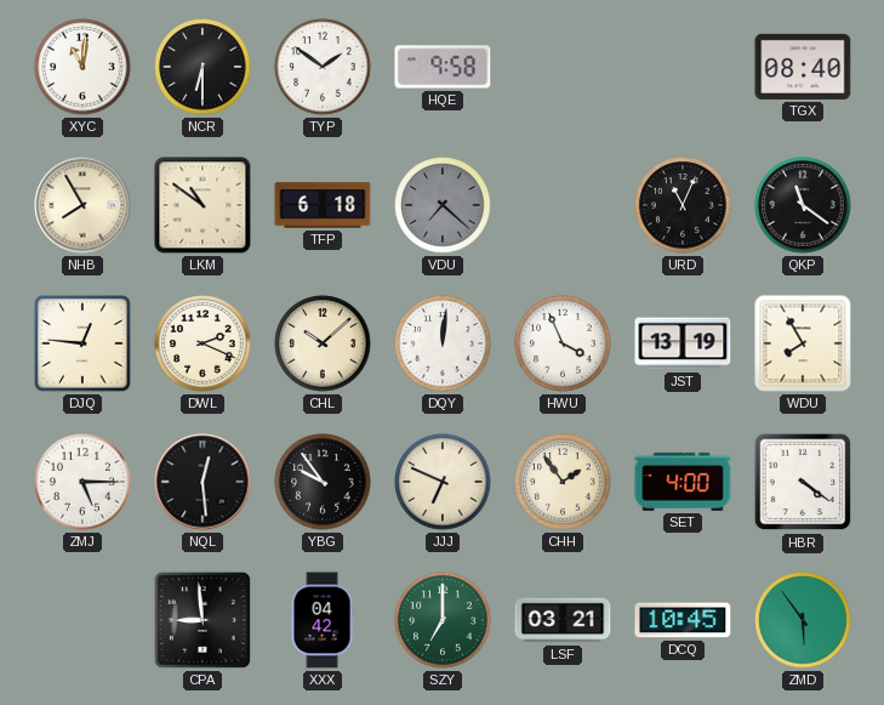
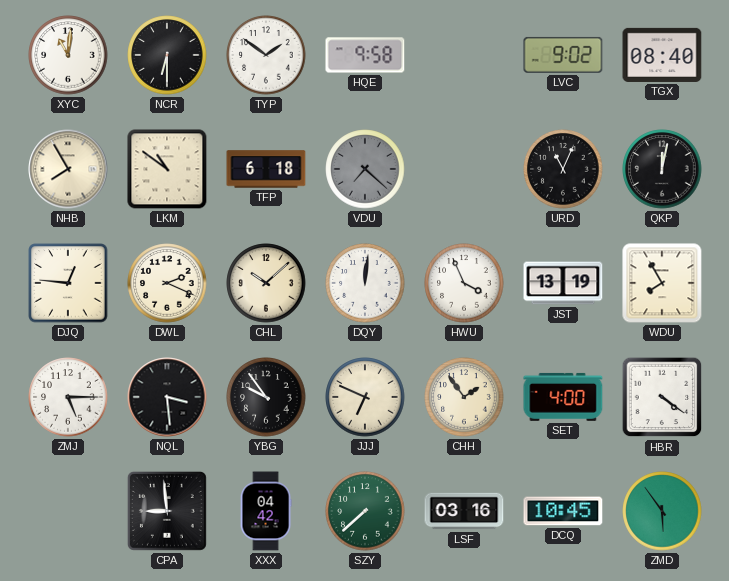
LVC: none -> 9:02
QKP: 11:21 -> 12:02
NQL: 12:29 -> 3:29
SZY: 7:00 -> 7:38
LSF: 03:21 -> 03:16
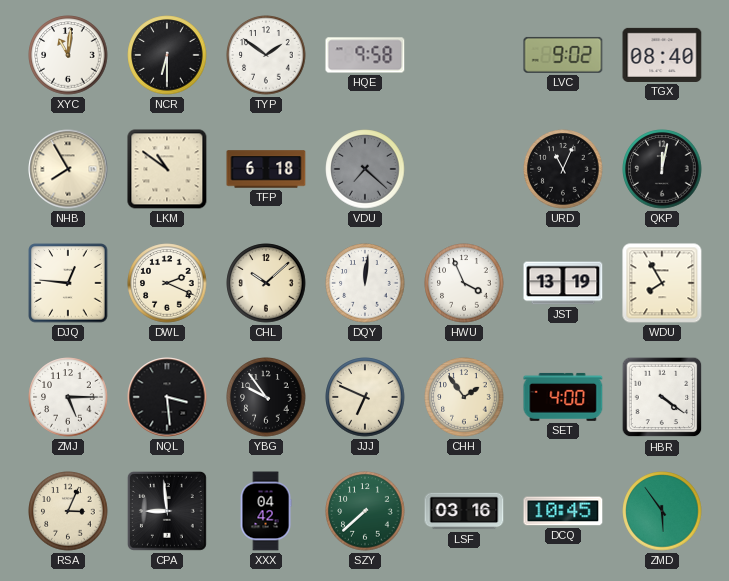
RSA: none -> 3:04
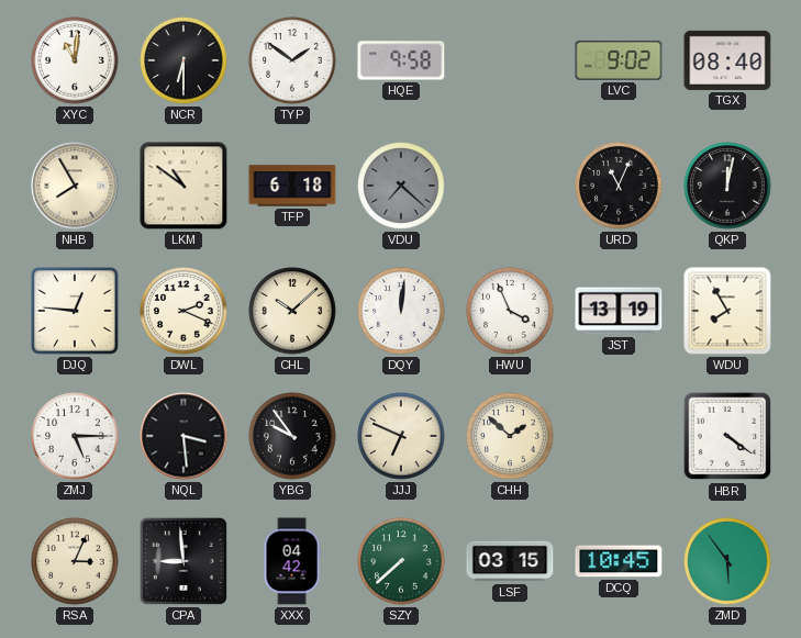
CHH: 1:54 -> 1:52
SET: 4:00 -> none
LSF: 03:16 -> 03:15
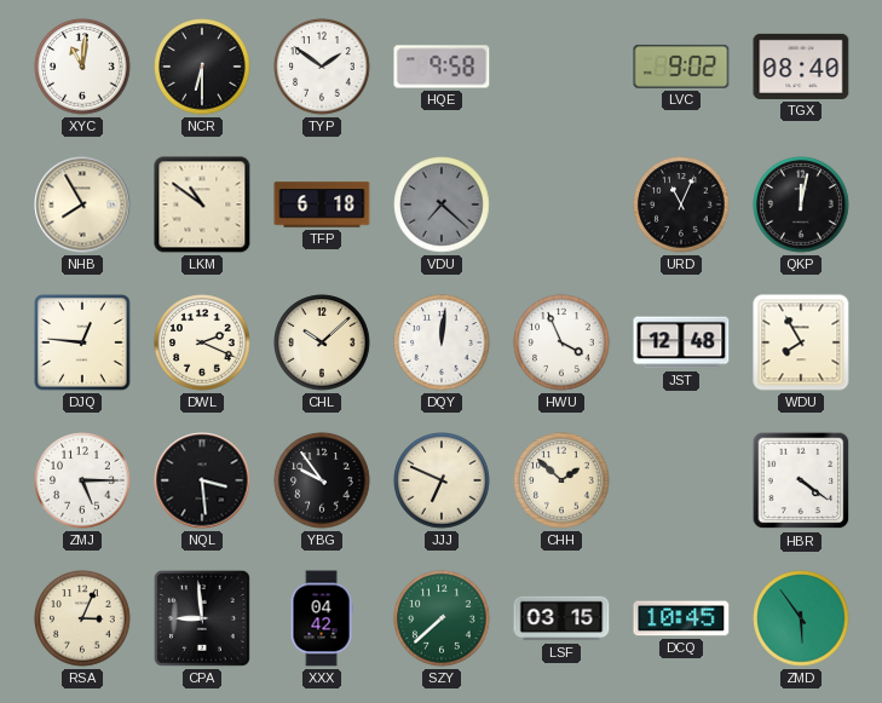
JST: 13:19 -> 12:48
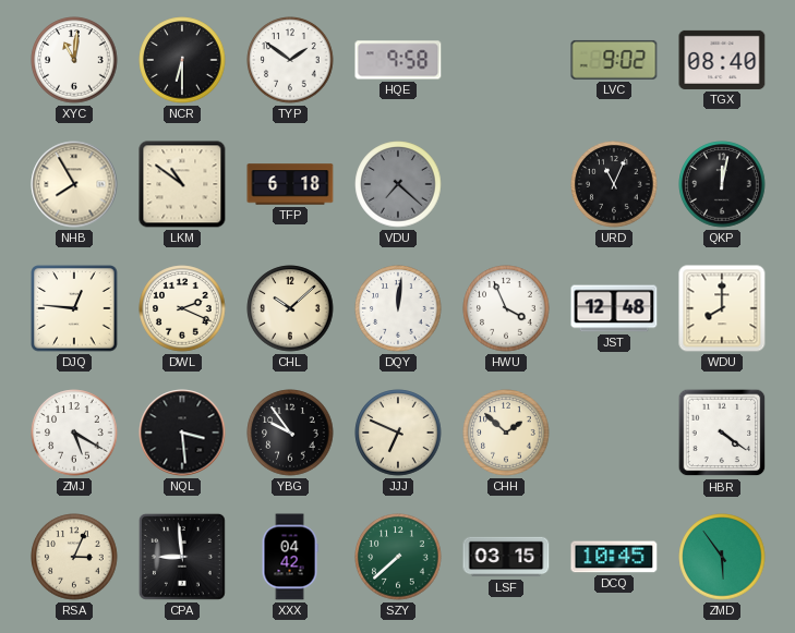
WDU: 7:55 -> 8:00
ZMJ: 5:15 -> 5:20
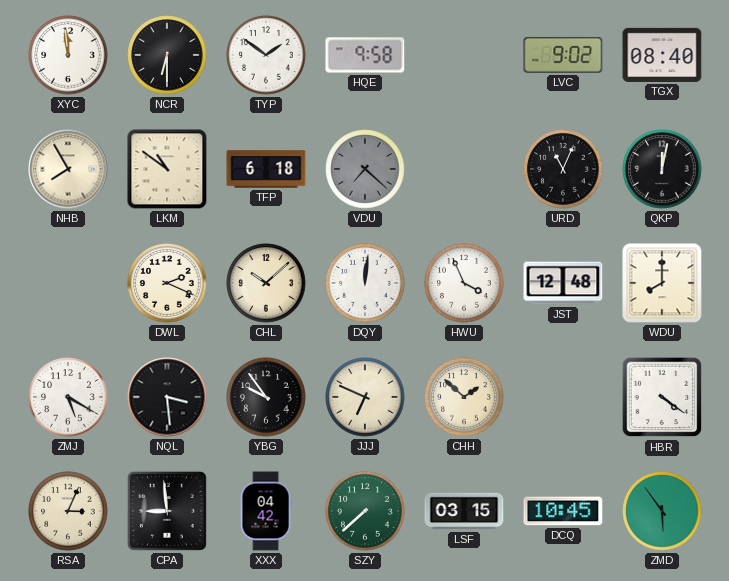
XYC: 11:01 -> 11:59
DJQ: 12:46 -> none
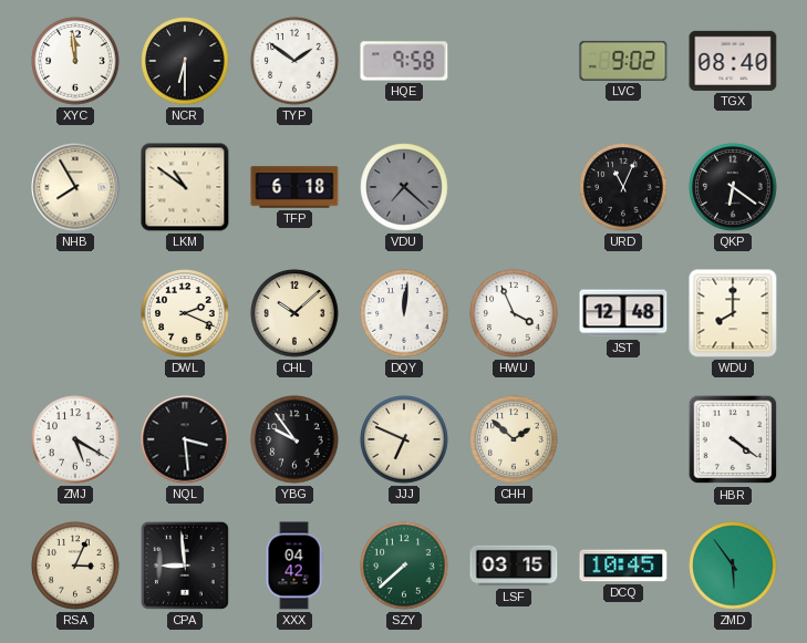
QKP: 12:02 -> 6:21
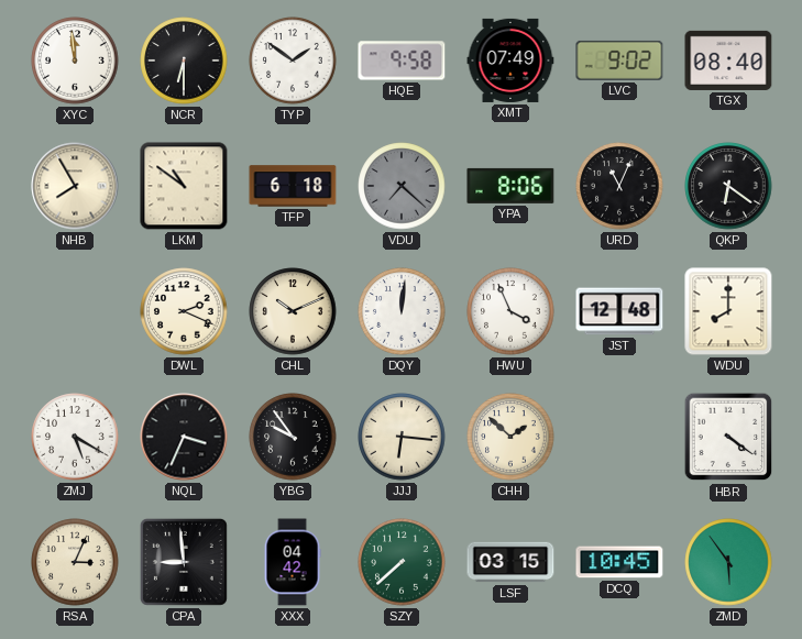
XMT: none -> 07:49
YPA: none -> 8:06
CHL: 10:08 -> 10:11
NQL: 3:29 -> 3:34
JJJ: 6:49 -> 6:16
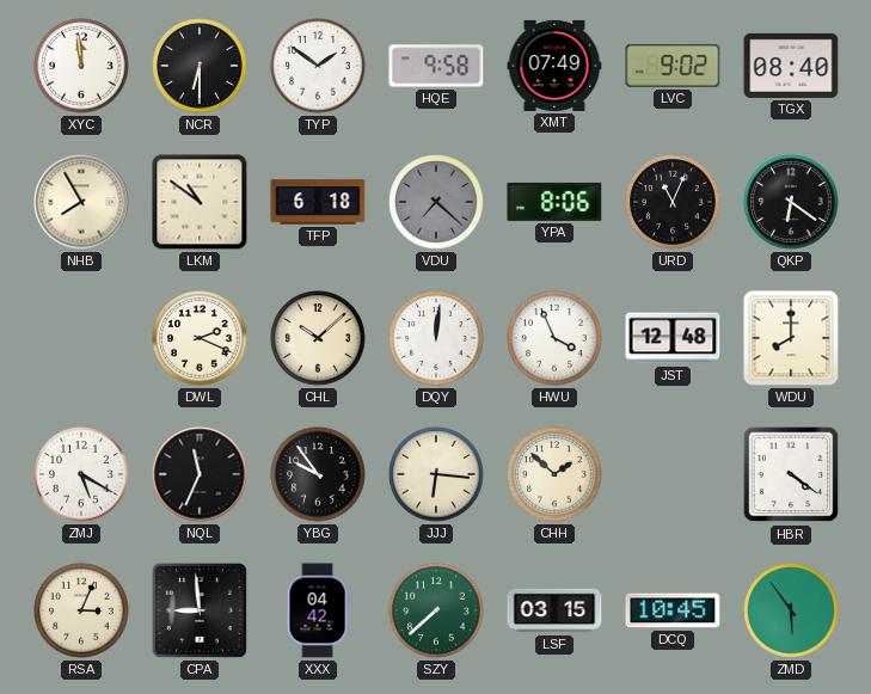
CHL: 10:11 -> 10:08
NQL: 3:34 -> 11:34
